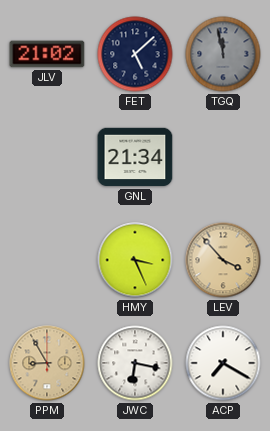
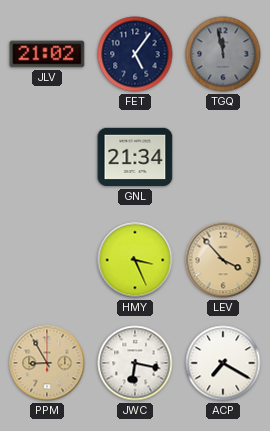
FET: 5:08 -> 5:06
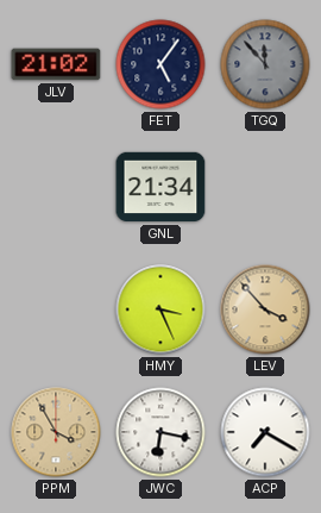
TGQ: 11:58 -> 11:53
PPM: 8:55 -> 3:55
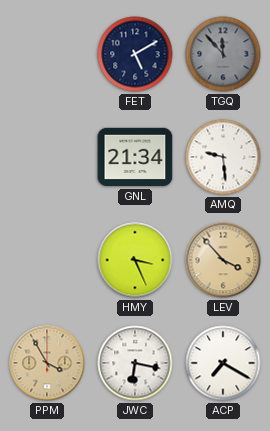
JLV: 21:02 -> none
FET: 5:06 -> 5:10
AMQ: none -> 9:29
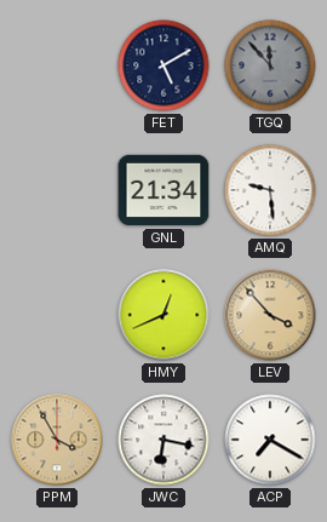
HMY: 3:26 -> 12:41
